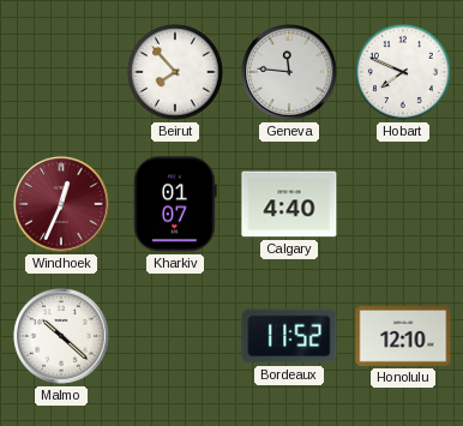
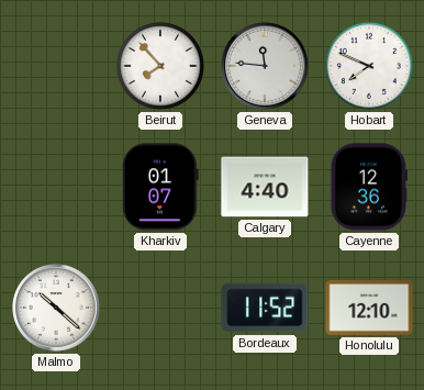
Windhoek: 12:34 -> none
Cayenne: none -> 12:36
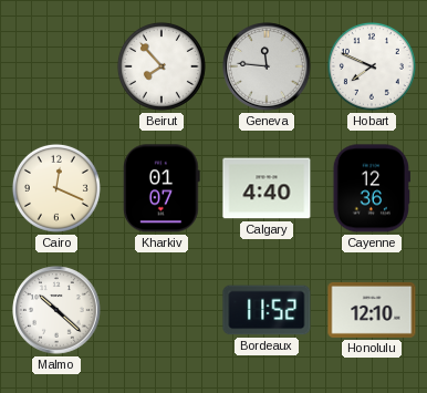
Cairo: none -> 12:19
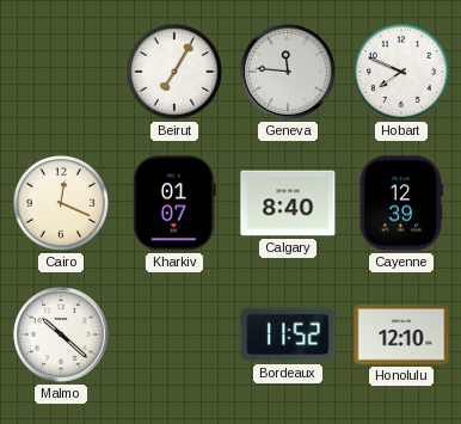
Beirut: 7:53 -> 7:05
Calgary: 4:40 -> 8:40
Cayenne: 12:36 -> 12:39
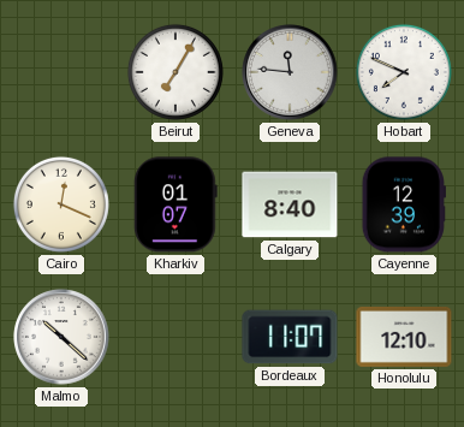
Bordeaux: 11:52 -> 11:07
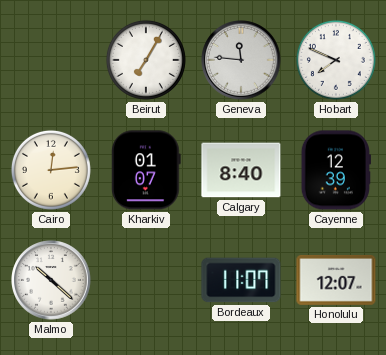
Cairo: 12:19 -> 12:14
Honolulu: 12:10 -> 12:07
